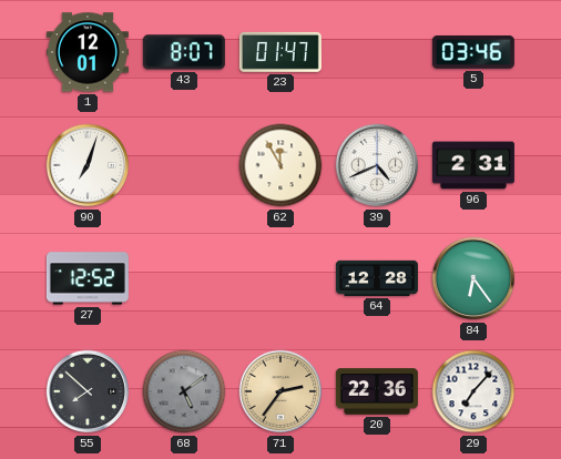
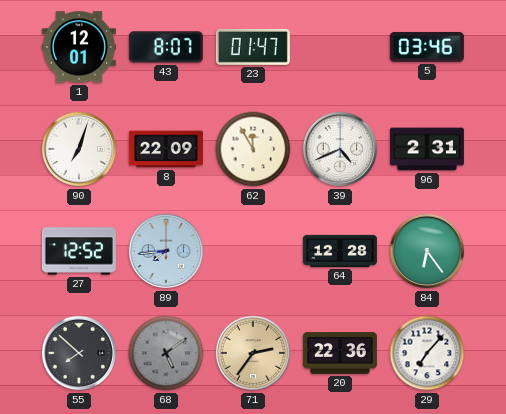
8: none -> 22:09
89: none -> 7:44
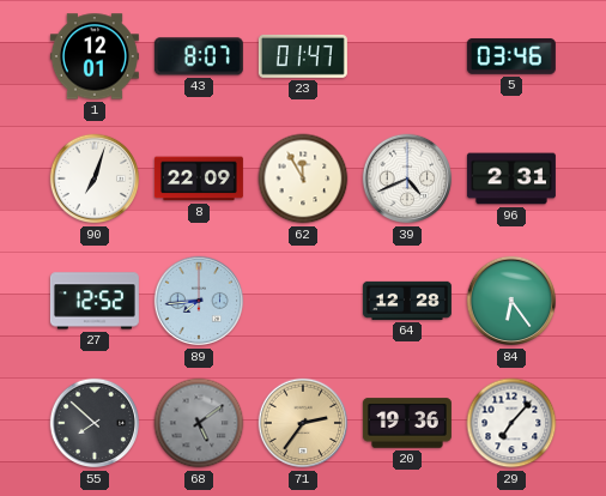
20: 22:36 -> 19:36
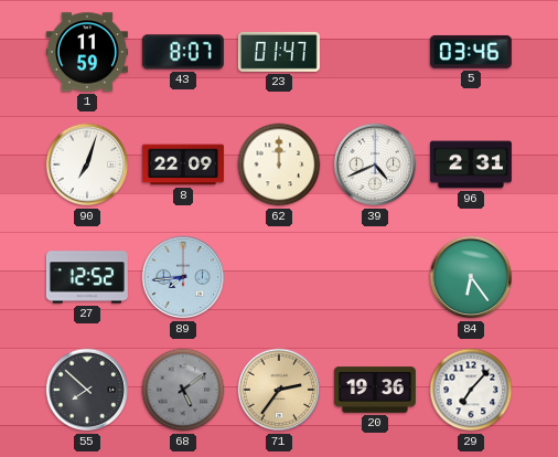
1: 12:01 -> 11:59
62: 11:55 -> 12:00
64: 12:28 -> none
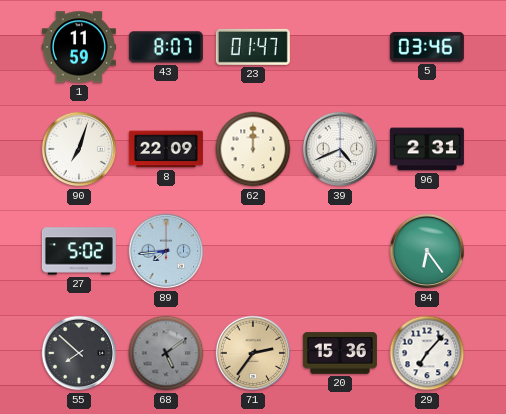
27: 12:52 -> 5:02
20: 19:36 -> 15:36
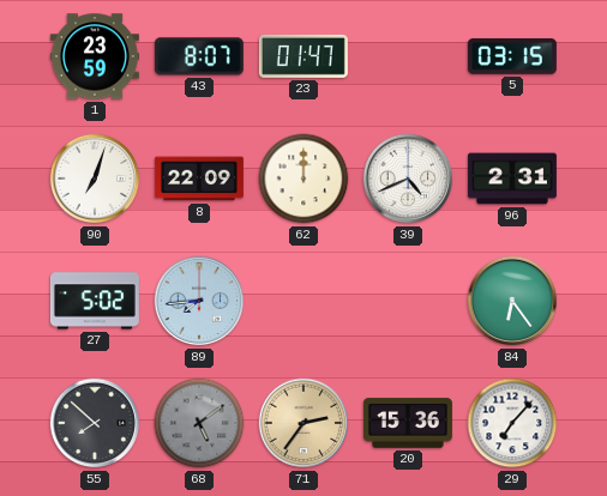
1: 11:59 -> 23:59
5: 03:46 -> 03:15
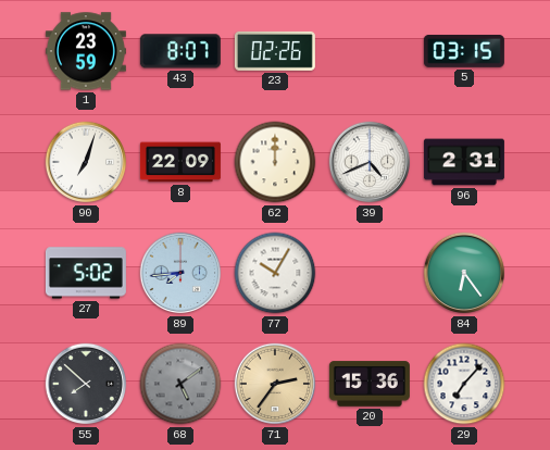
23: 01:47 -> 02:26
77: none -> 10:05
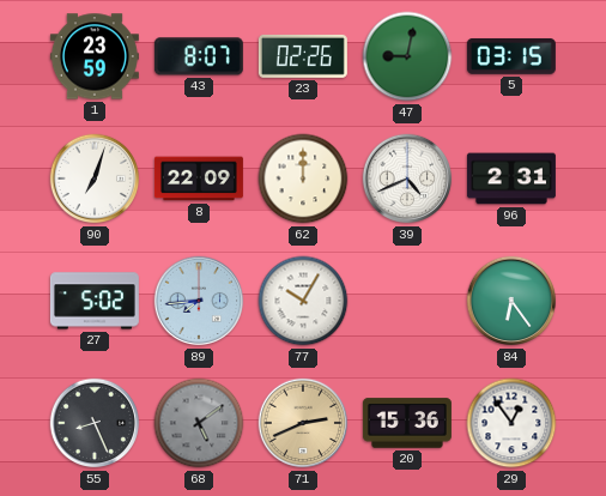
47: none -> 9:02
55: 7:52 -> 8:26
71: 2:36 -> 2:41
29: 7:07 -> 12:54
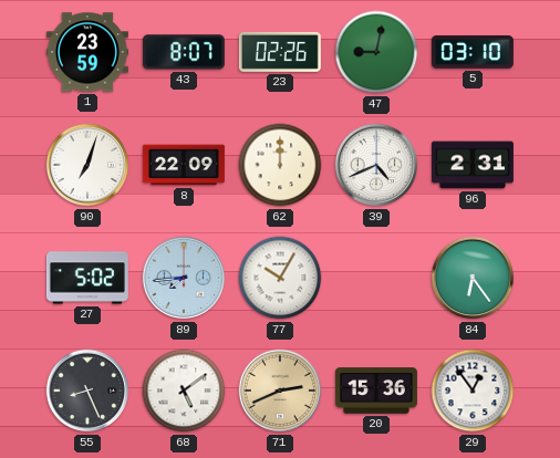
5: 03:15 -> 03:10
68 dial: grey -> white
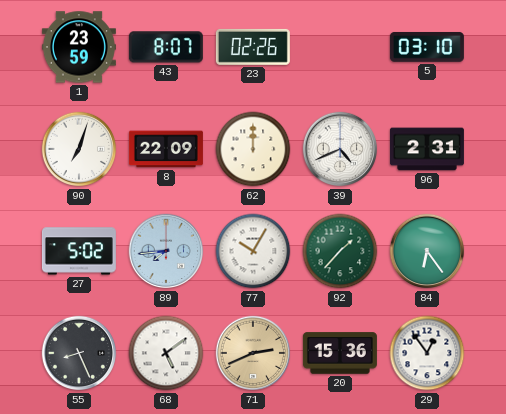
47: 9:02 -> none
92: none -> 1:37
